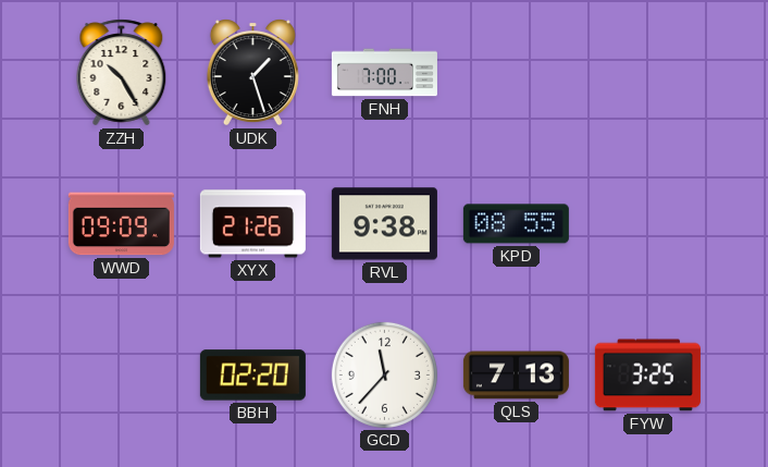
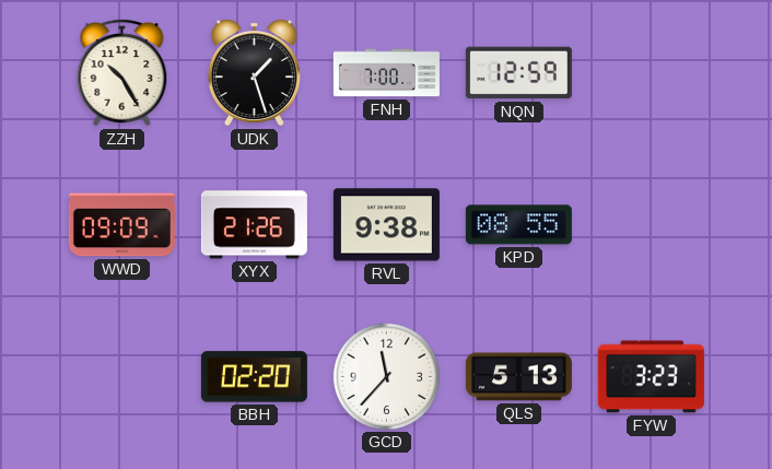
NQN: none -> 12:59
QLS: 7:13 -> 5:13
FYW: 3:25 -> 3:23
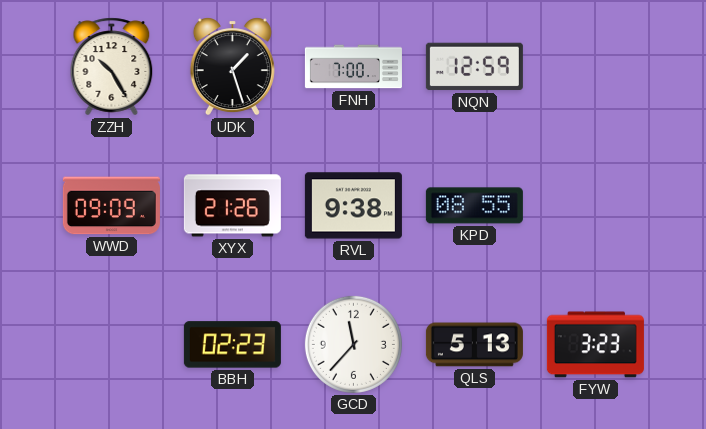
BBH: 02:20 -> 02:23
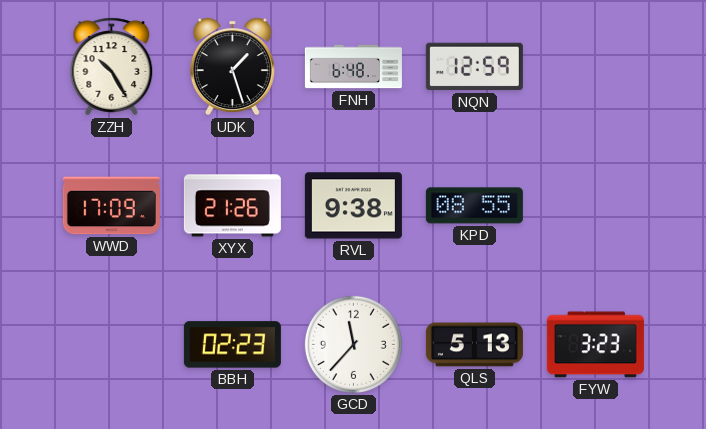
FNH: 7:00 -> 6:48
WWD: 09:09 -> 17:09
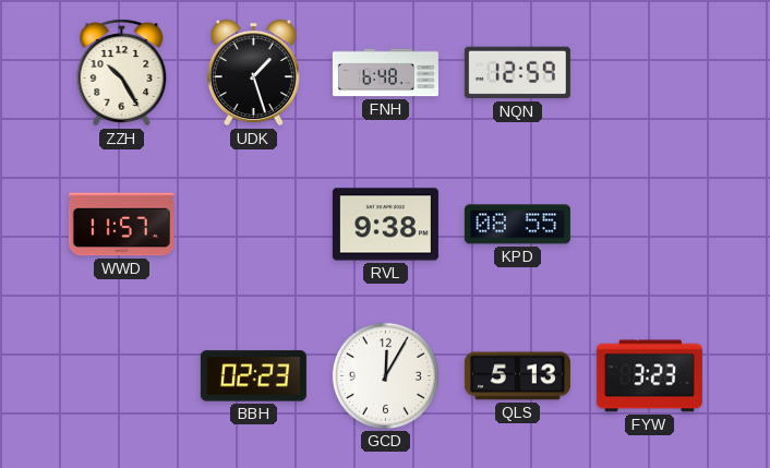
WWD: 17:09 -> 11:57
XYX: 21:26 -> none
GCD: 11:37 -> 12:05
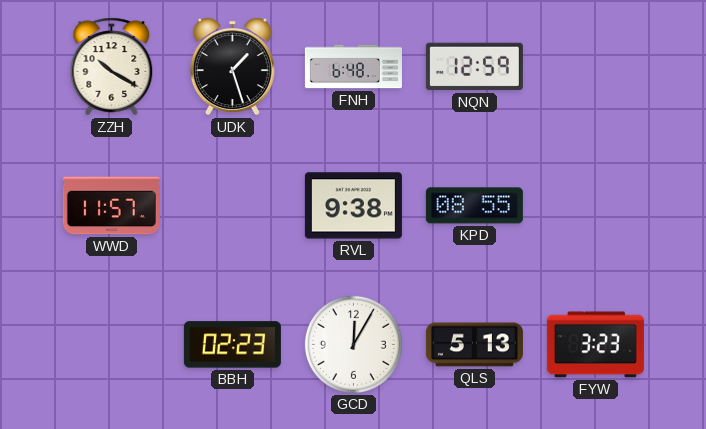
ZZH: 10:25 -> 10:20
